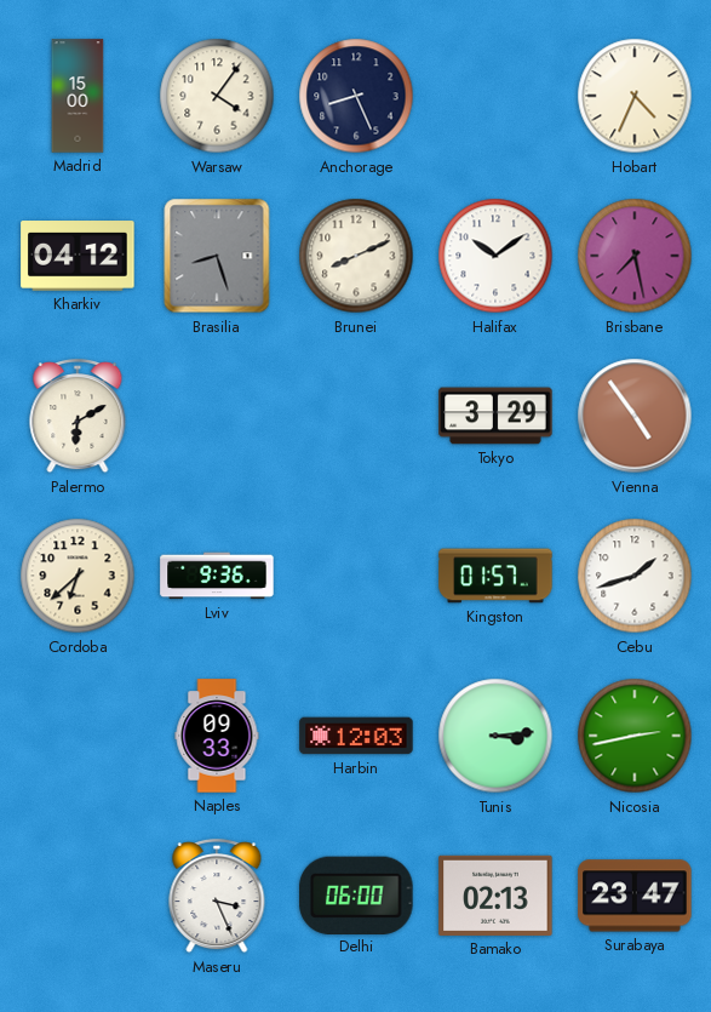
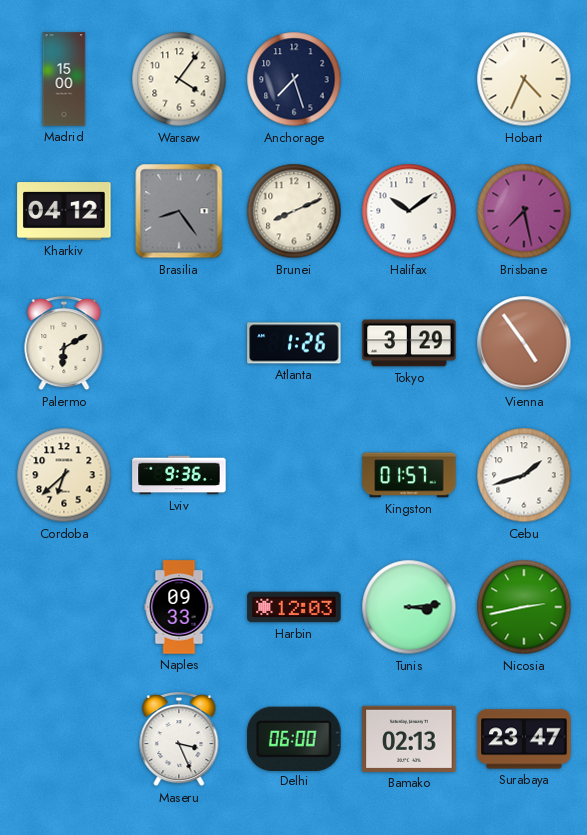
Anchorage: 8:26 -> 7:27
Brasilia: 8:27 -> 8:24
Atlanta: none -> 1:26
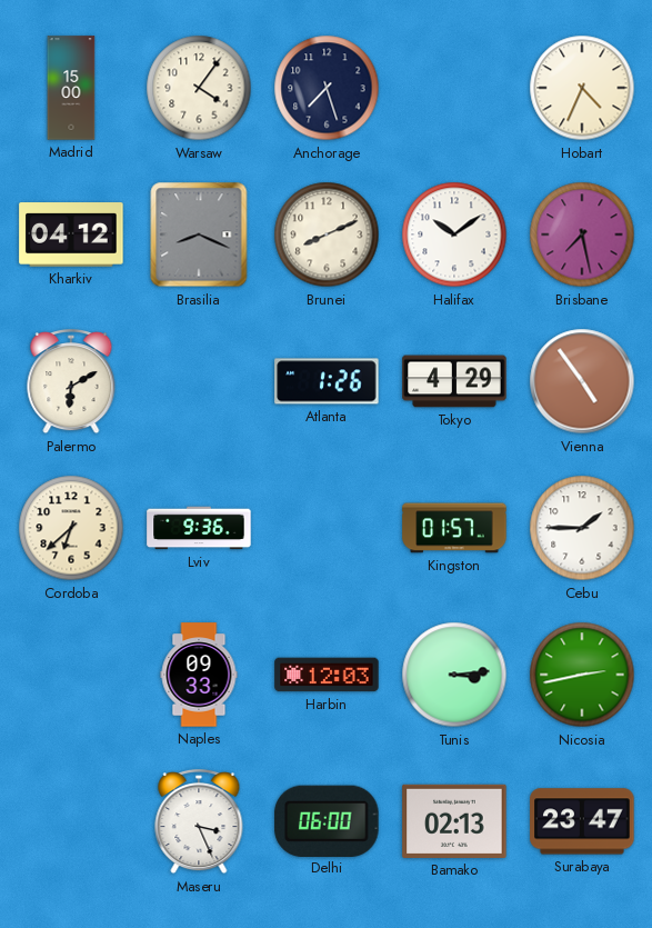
Brasilia: 8:24 -> 8:19
Tokyo: 3:29 -> 4:29
Cebu: 1:42 -> 1:45
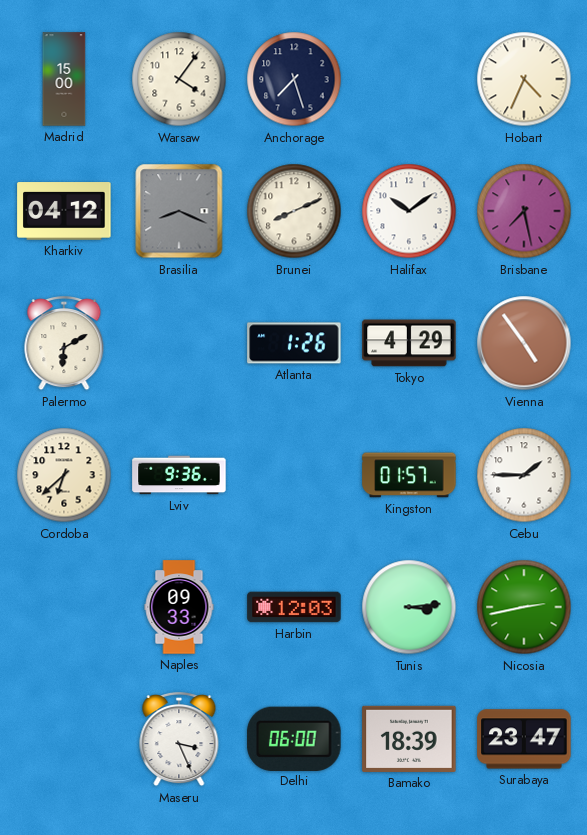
Bamako: 02:13 -> 18:39
